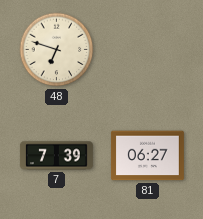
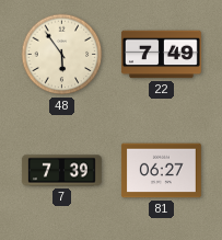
48: 6:48 -> 5:54
22: none -> 7:49
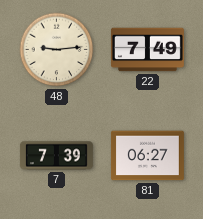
48: 5:54 -> 9:14
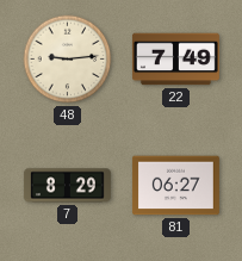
7: 7:39 -> 8:29
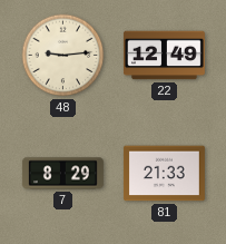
22: 7:49 -> 12:49
81: 06:27 -> 21:33
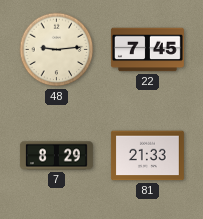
22: 12:49 -> 7:45
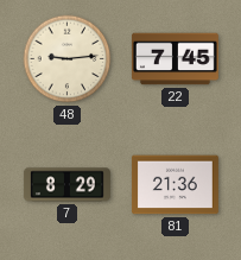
81: 21:33 -> 21:36
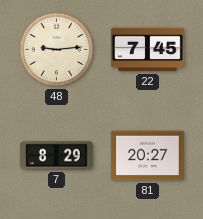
81: 21:36 -> 20:27
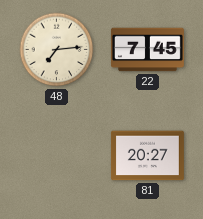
48: 9:14 -> 7:14
7: 8:29 -> none
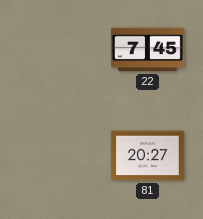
48: 7:14 -> none
